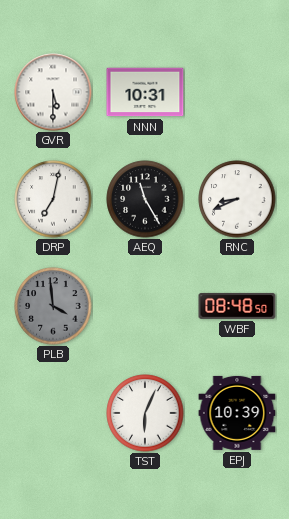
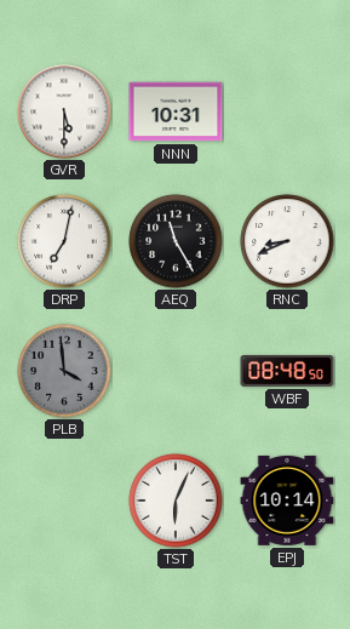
EPJ: 10:39 -> 10:14
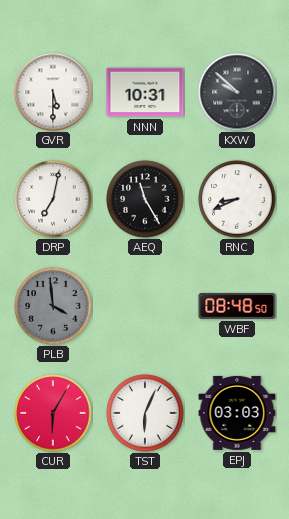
KXW: none -> 9:52
CUR: none -> 6:05
EPJ: 10:14 -> 03:03
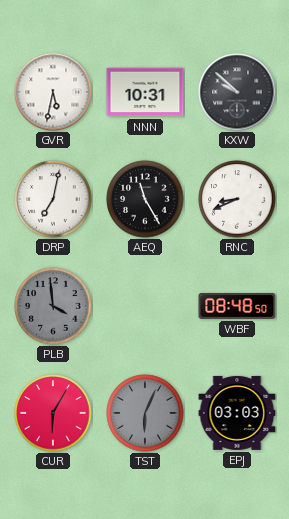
GVR: 5:30 -> 5:32
TST dial: white -> grey
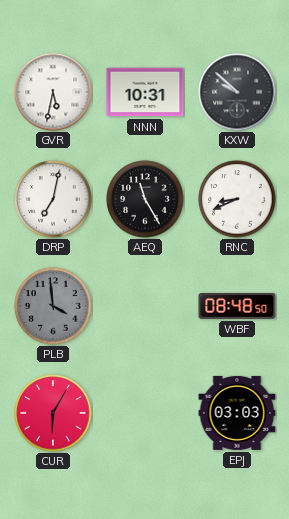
TST: 6:04 -> none
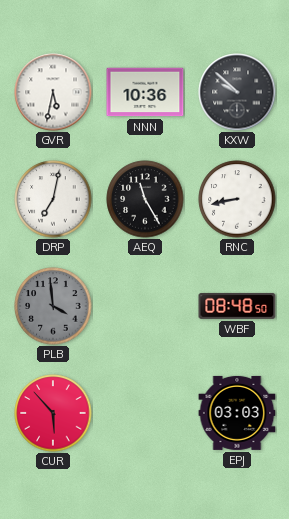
NNN: 10:31 -> 10:36
RNC: 8:41 -> 8:43
CUR: 6:05 -> 5:53
